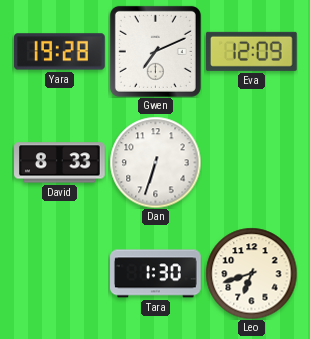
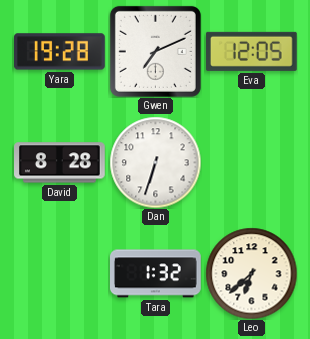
Eva: 12:09 -> 12:05
David: 8:33 -> 8:28
Tara: 1:30 -> 1:32
Leo: 6:42 -> 6:38
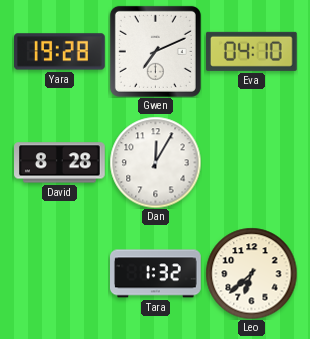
Eva: 12:05 -> 04:10
Dan: 6:33 -> 12:05
